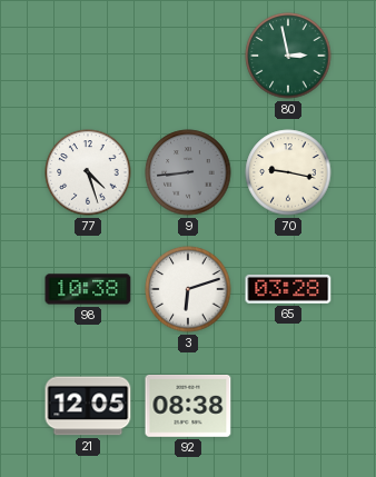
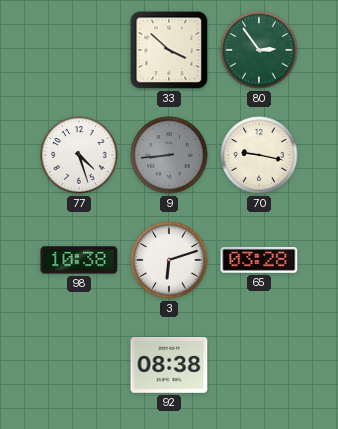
33: none -> 3:52
80: 2:58 -> 2:54
21: 12:05 -> none
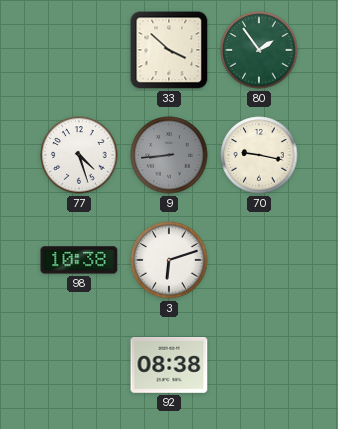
80: 2:54 -> 1:54
65: 03:28 -> none
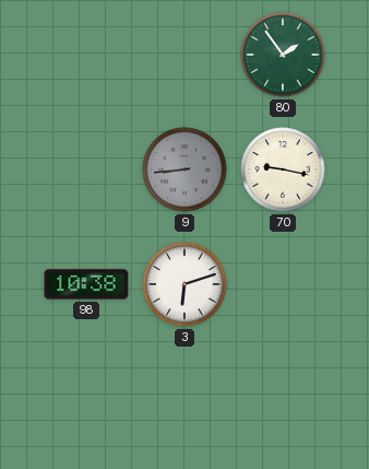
33: 3:52 -> none
77: 4:27 -> none
92: 08:38 -> none
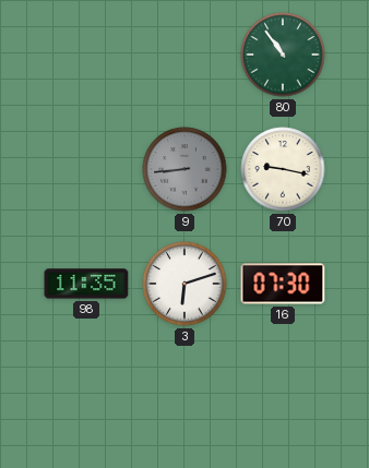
80: 1:54 -> 10:54
98: 10:38 -> 11:35
16: none -> 07:30
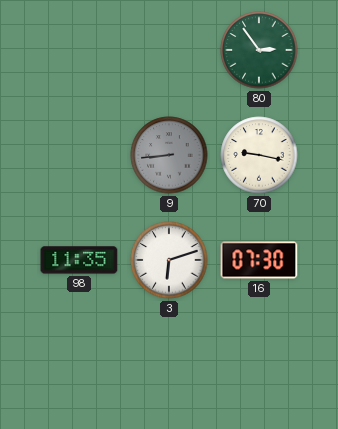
80: 10:54 -> 2:54
